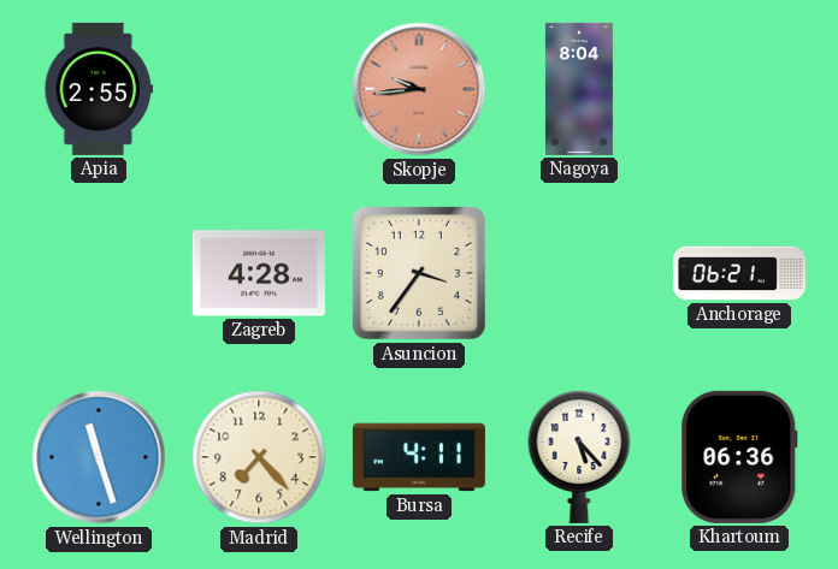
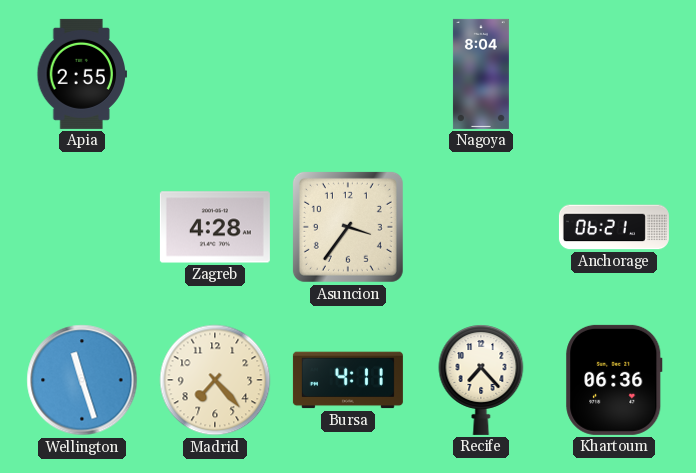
Skopje: 9:44 -> none
Recife: 5:23 -> 7:23
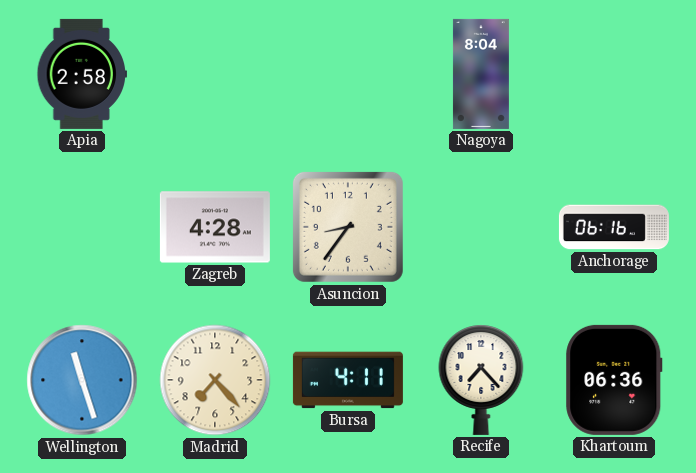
Apia: 2:55 -> 2:58
Asuncion: 3:36 -> 8:36
Anchorage: 06:21 -> 06:16
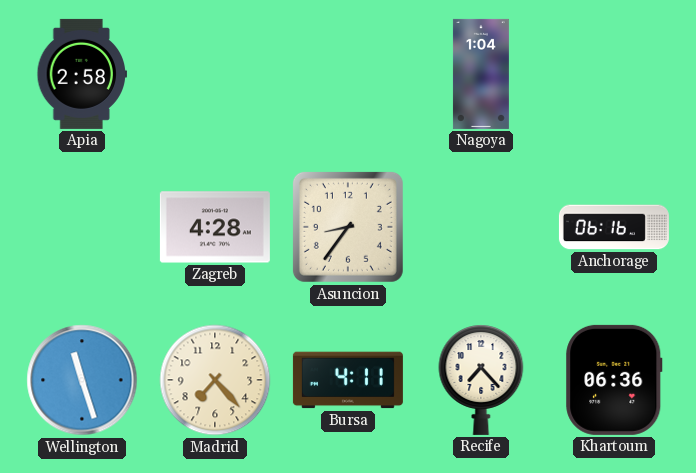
Nagoya: 8:04 -> 1:04
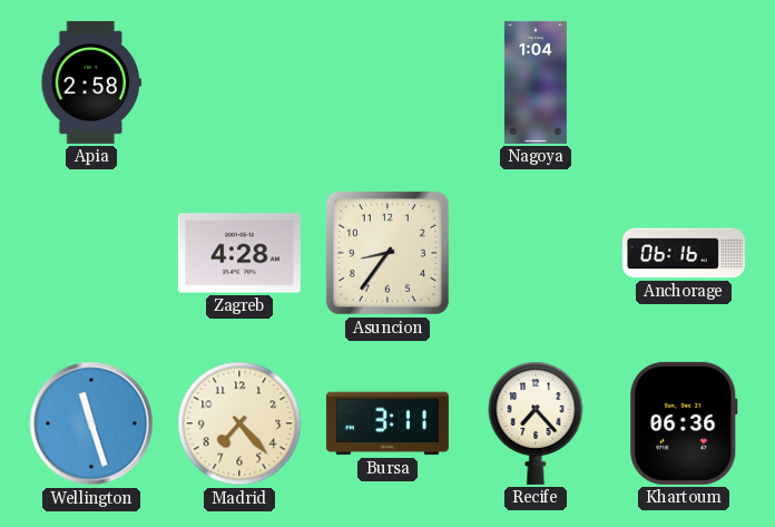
Bursa: 4:11 -> 3:11
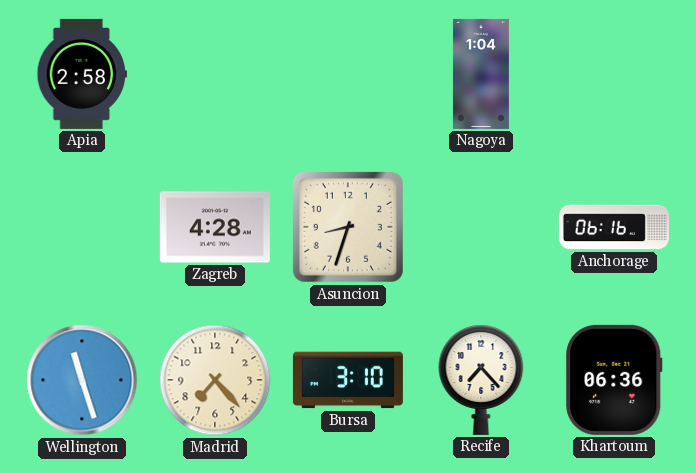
Asuncion: 8:36 -> 8:33
Bursa: 3:11 -> 3:10
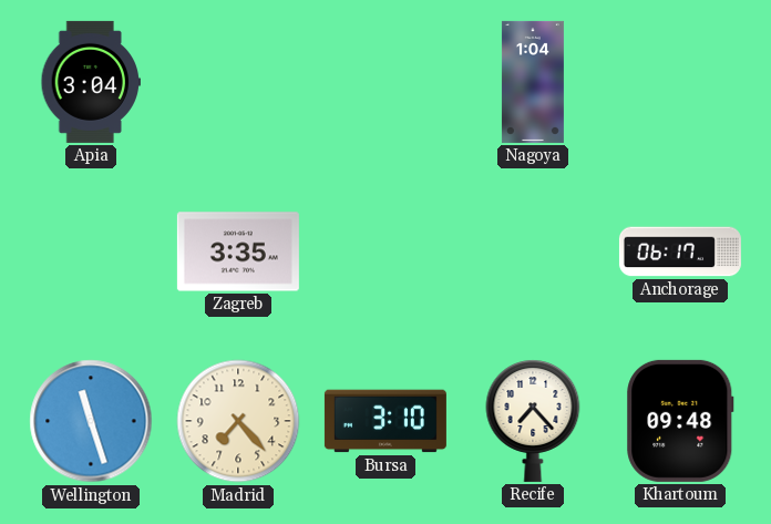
Apia: 2:58 -> 3:04
Zagreb: 4:28 -> 3:35
Asuncion: 8:33 -> none
Anchorage: 06:16 -> 06:17
Khartoum: 06:36 -> 09:48
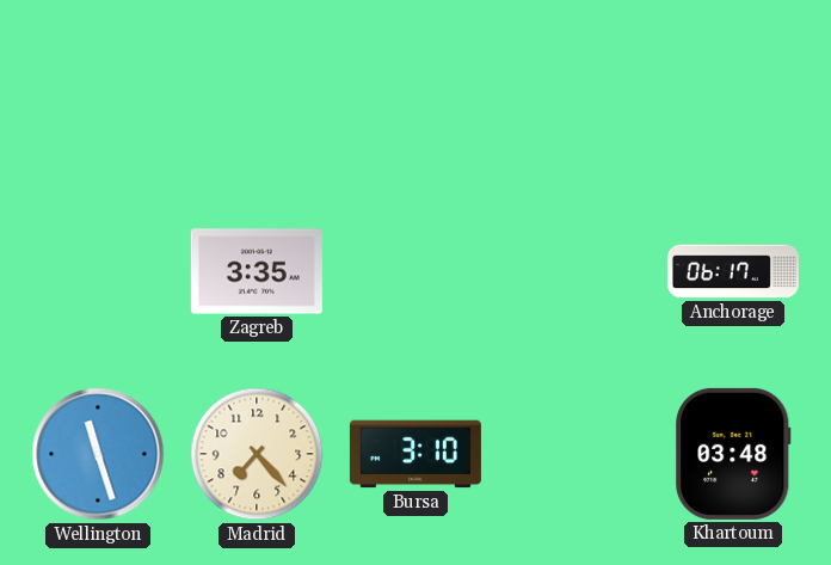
Apia: 3:04 -> none
Nagoya: 1:04 -> none
Recife: 7:23 -> none
Khartoum: 09:48 -> 03:48
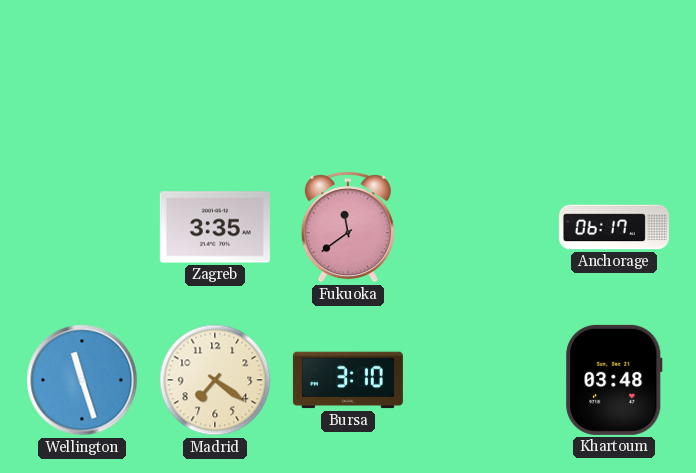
Fukuoka: none -> 11:39
Madrid: 7:23 -> 7:21
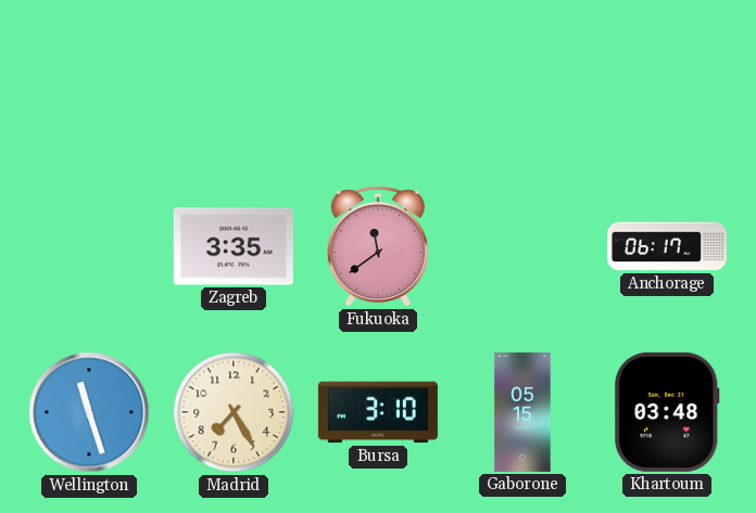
Madrid: 7:21 -> 7:25
Gaborone: none -> 05:15
